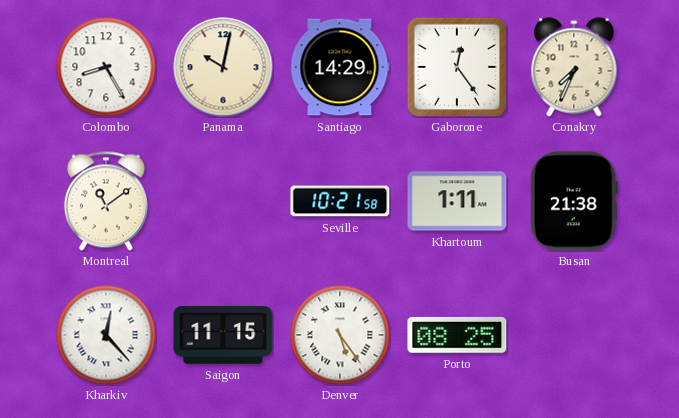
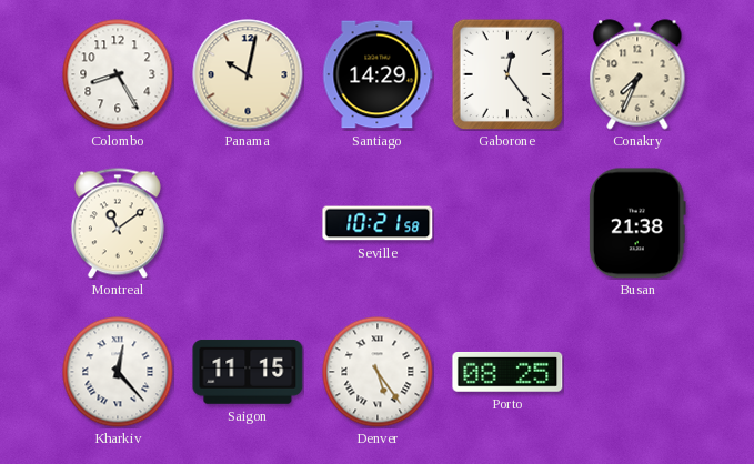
Khartoum: 1:11 -> none
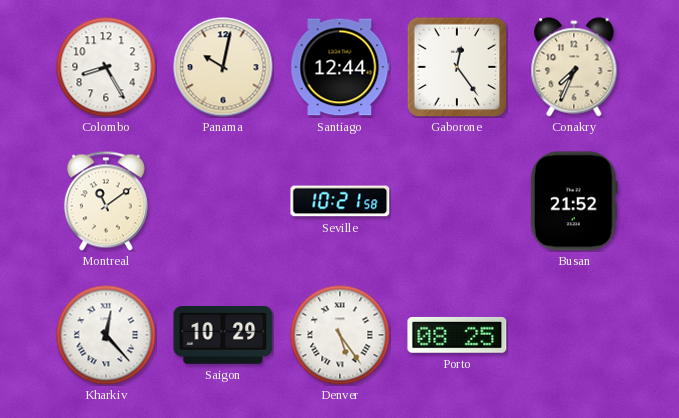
Santiago: 14:29 -> 12:44
Busan: 21:38 -> 21:52
Saigon: 11:15 -> 10:29
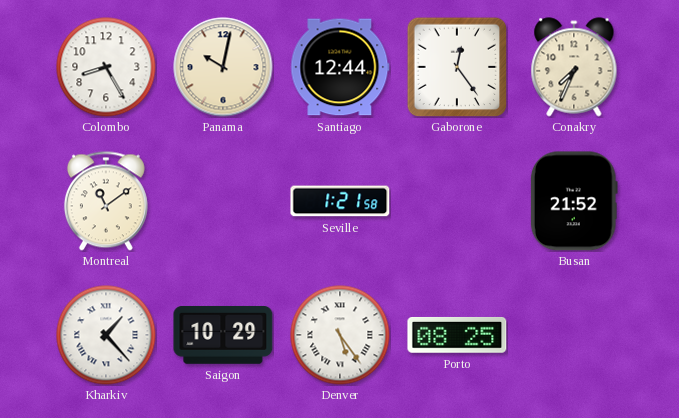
Seville: 10:21 -> 1:21
Kharkiv: 12:23 -> 1:23
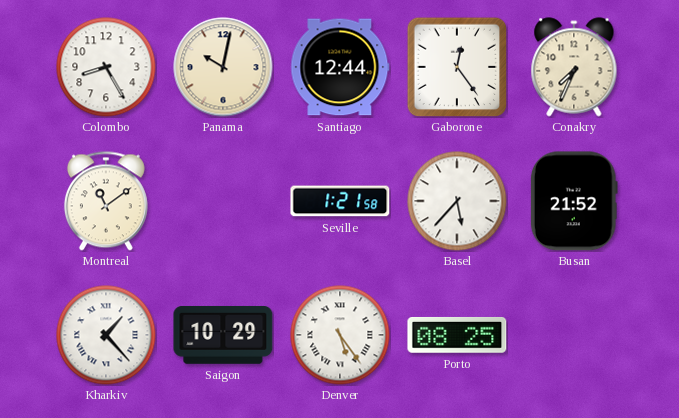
Basel: none -> 5:37
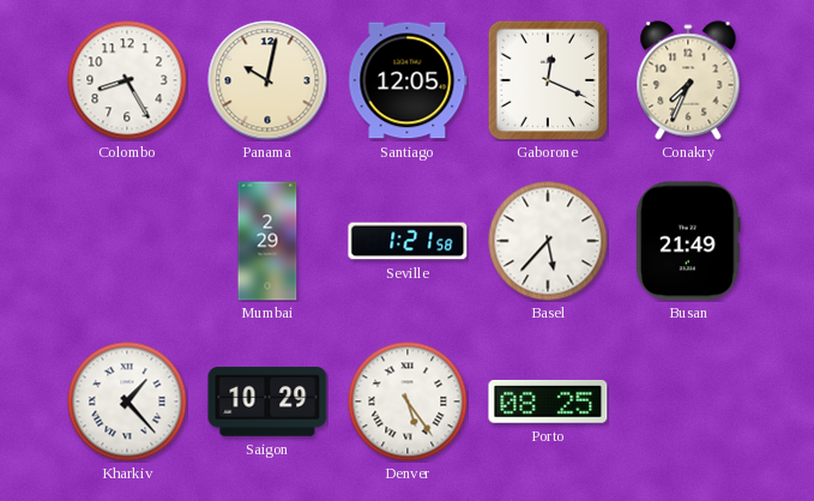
Santiago: 12:44 -> 12:05
Gaborone: 12:24 -> 12:19
Montreal: 11:09 -> none
Mumbai: none -> 2:29
Busan: 21:52 -> 21:49
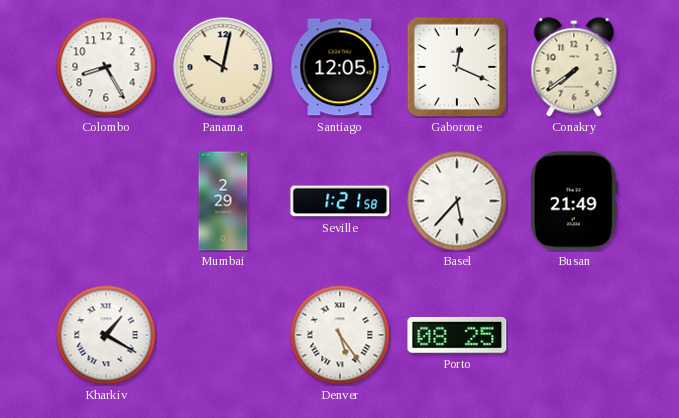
Conakry: 7:34 -> 7:39
Kharkiv: 1:23 -> 1:20
Saigon: 10:29 -> none
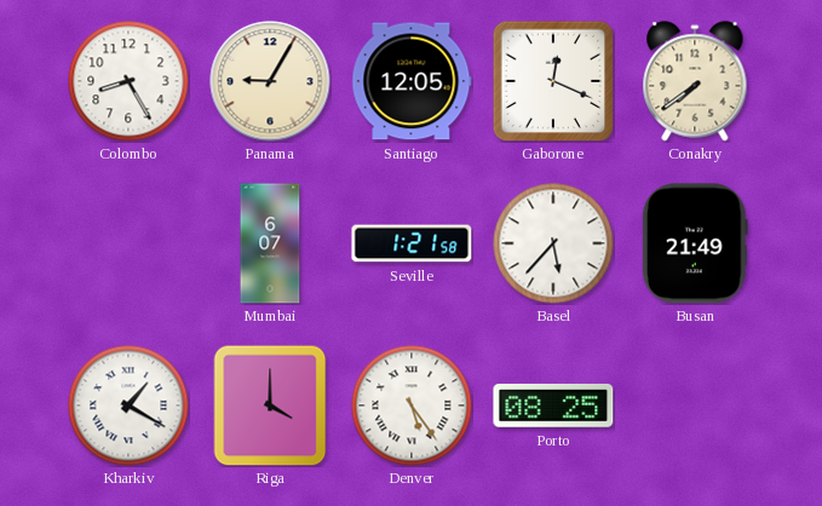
Panama: 10:02 -> 9:05
Mumbai: 2:29 -> 6:07
Riga: none -> 4:00
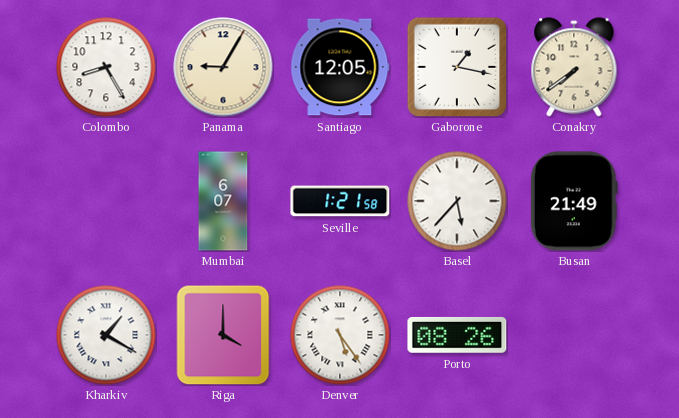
Gaborone: 12:19 -> 1:17
Porto: 08:25 -> 08:26
